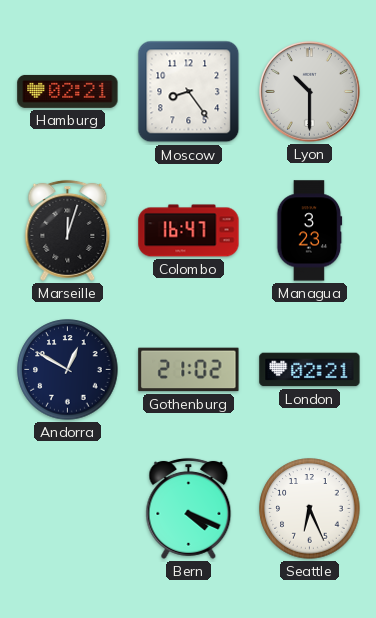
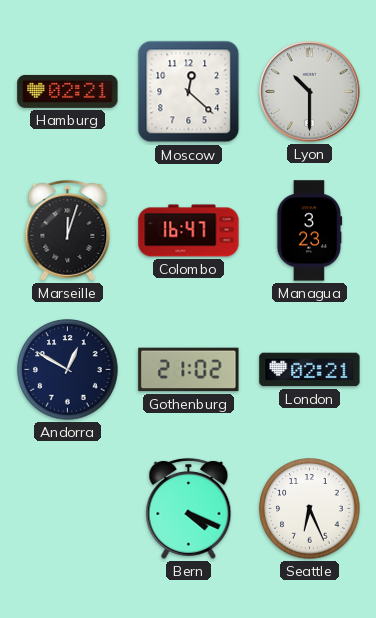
Moscow: 8:24 -> 12:22
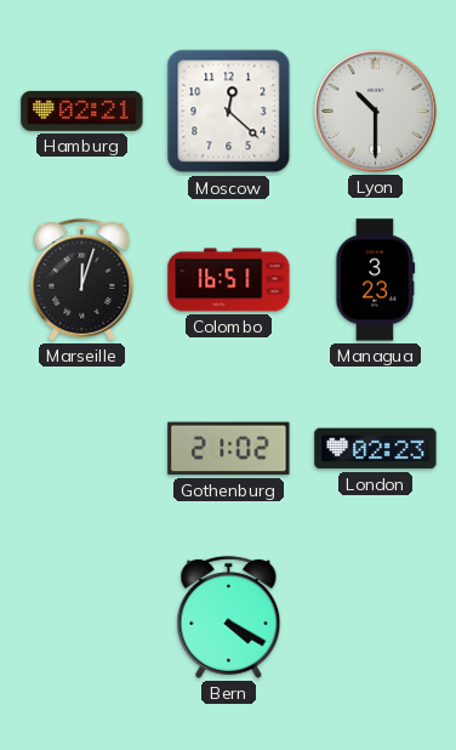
Colombo: 16:47 -> 16:51
Andorra: 12:50 -> none
London: 02:21 -> 02:23
Bern: 4:19 -> 4:20
Seattle: 6:26 -> none
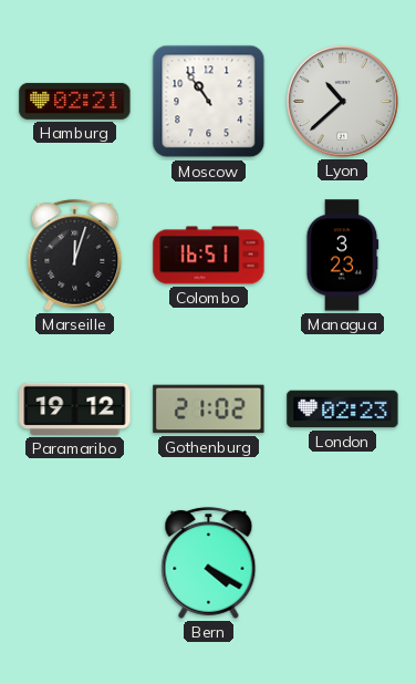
Moscow: 12:22 -> 10:54
Lyon: 10:30 -> 10:38
Paramaribo: none -> 19:12
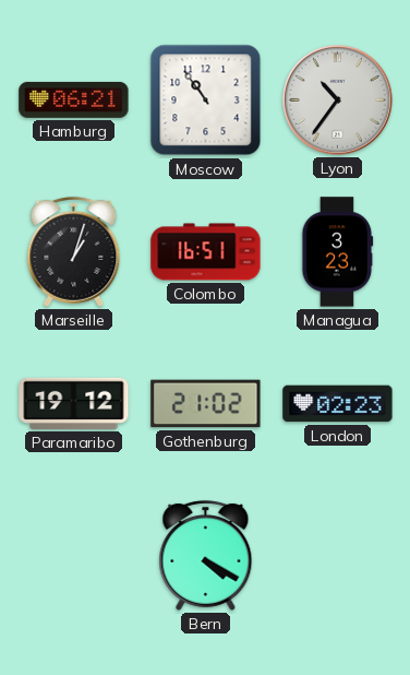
Hamburg: 02:21 -> 06:21
Lyon: 10:38 -> 10:36
Marseille: 12:03 -> 1:03
